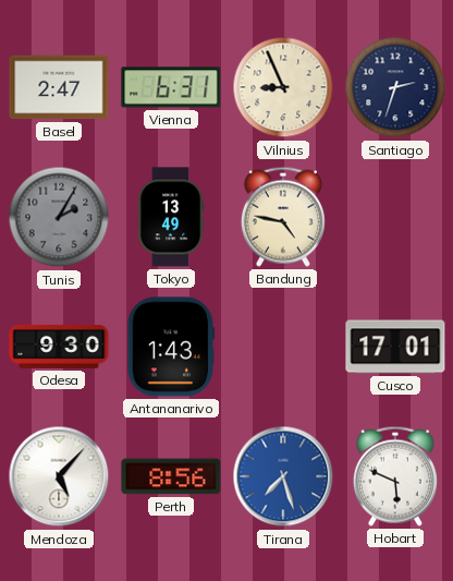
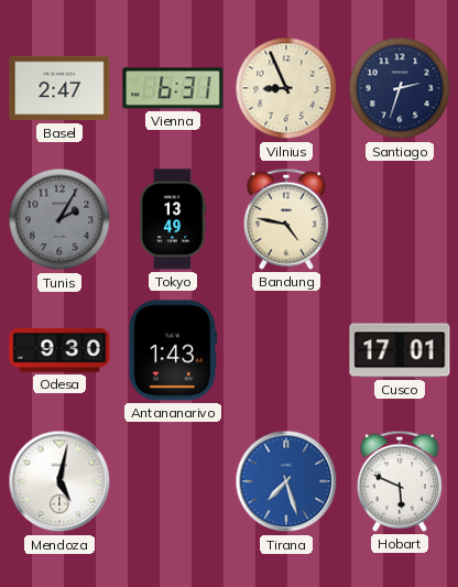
Mendoza: 5:07 -> 5:02
Perth: 8:56 -> none
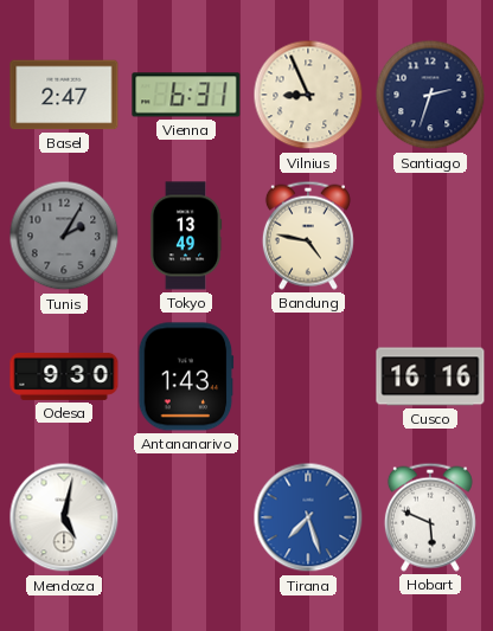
Cusco: 17:01 -> 16:16
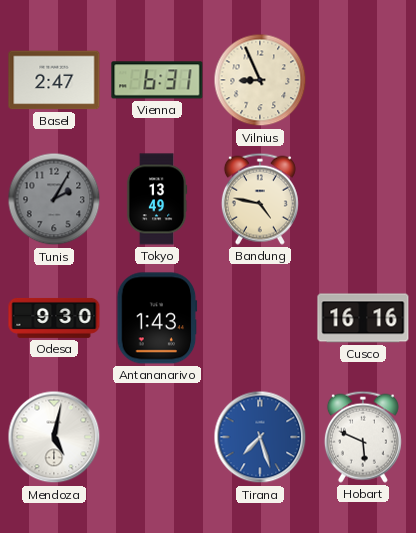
Santiago: 2:33 -> none
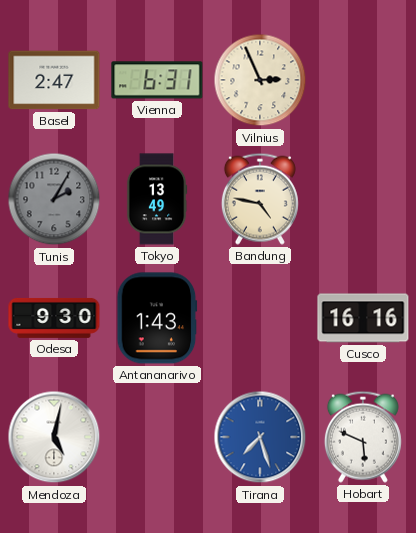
Vilnius: 8:56 -> 2:56
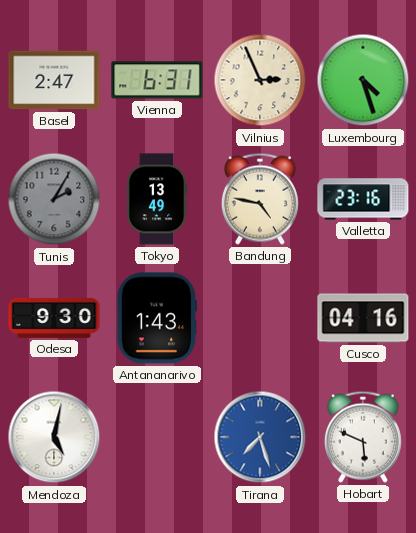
Luxembourg: none -> 4:27
Valletta: none -> 23:16
Cusco: 16:16 -> 04:16
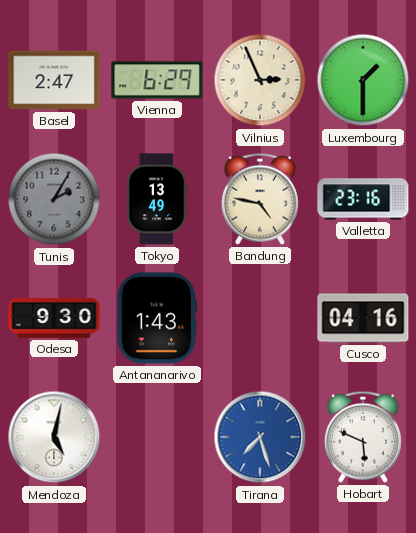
Vienna: 6:31 -> 6:29
Luxembourg: 4:27 -> 1:30
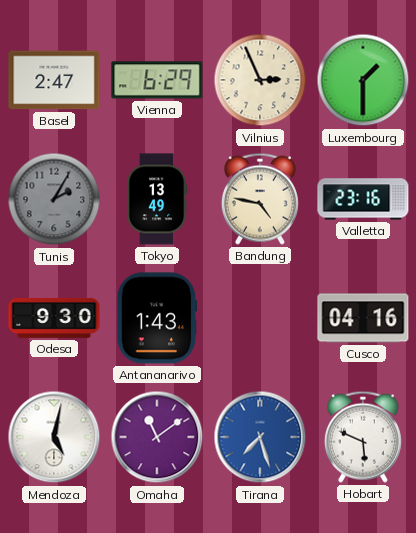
Omaha: none -> 11:09
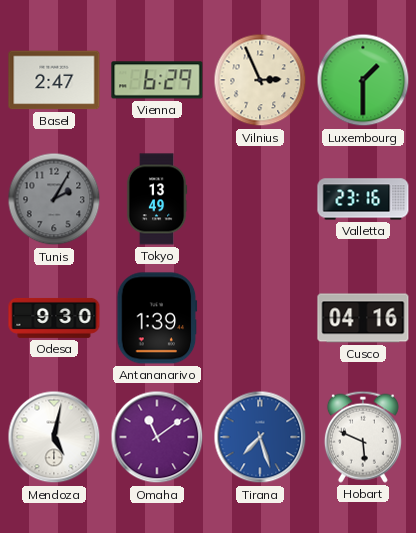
Bandung: 4:47 -> none
Antananarivo: 1:43 -> 1:39
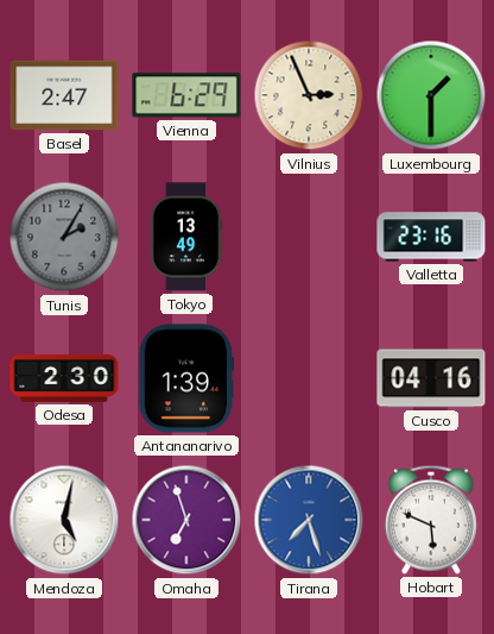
Odesa: 9:30 -> 2:30
Omaha: 11:09 -> 6:57
